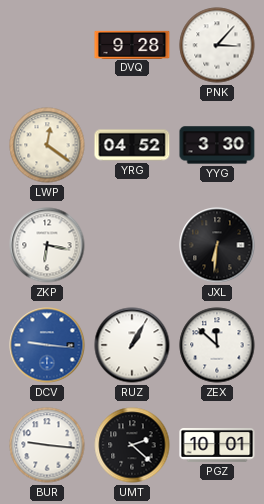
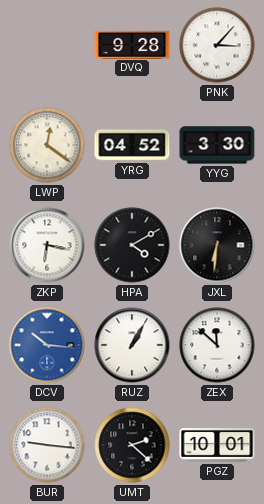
HPA: none -> 4:10
DCV: 9:16 -> 10:16
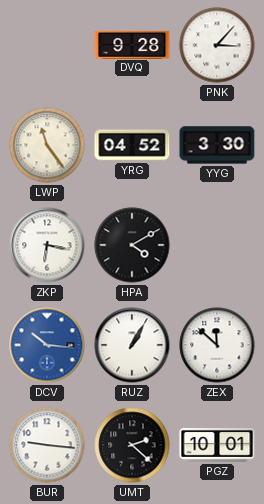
LWP: 12:21 -> 11:24
JXL: 6:31 -> none
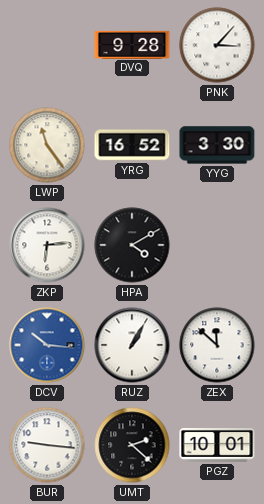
YRG: 04:52 -> 16:52
ZKP: 6:17 -> 6:14
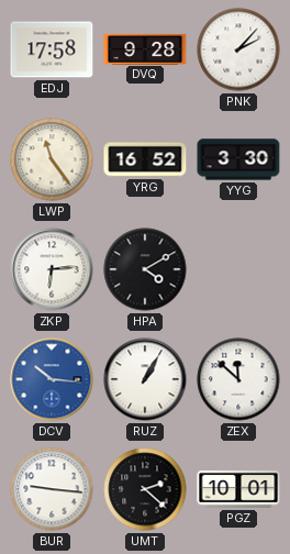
EDJ: none -> 17:58
PNK: 3:07 -> 2:07
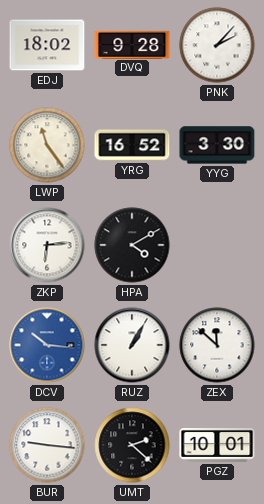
EDJ: 17:58 -> 18:02
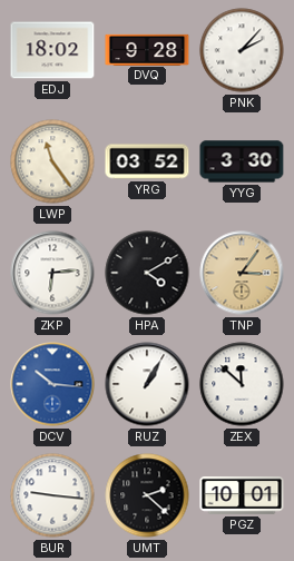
YRG: 16:52 -> 03:52
TNP: none -> 3:06
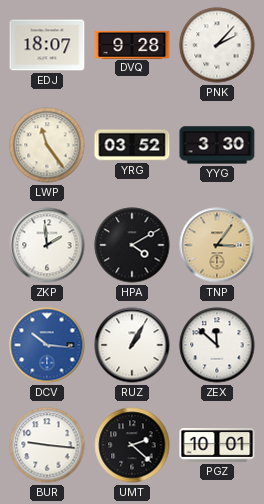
EDJ: 18:02 -> 18:07
ZKP: 6:14 -> 1:59
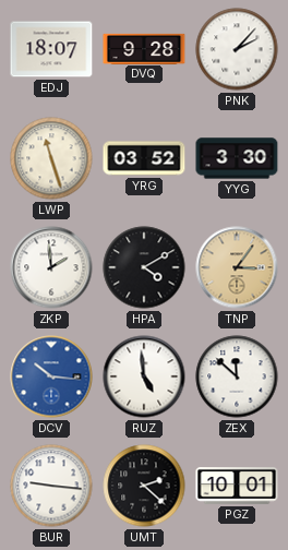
LWP: 11:24 -> 11:27
RUZ: 1:05 -> 4:59
